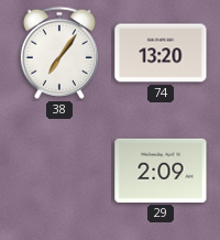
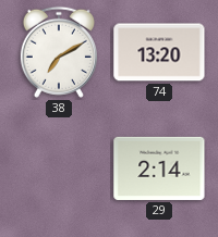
38: 7:06 -> 7:10
29: 2:09 -> 2:14
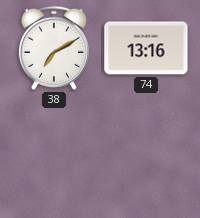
74: 13:20 -> 13:16
29: 2:14 -> none
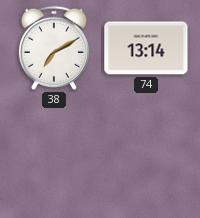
74: 13:16 -> 13:14
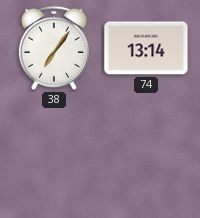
38: 7:10 -> 7:06
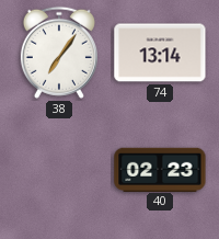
40: none -> 02:23
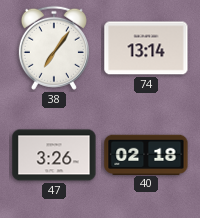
47: none -> 3:26
40: 02:23 -> 02:18
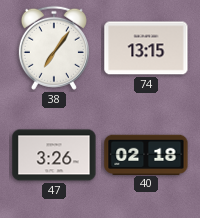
74: 13:14 -> 13:15
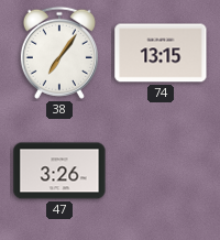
40: 02:18 -> none
